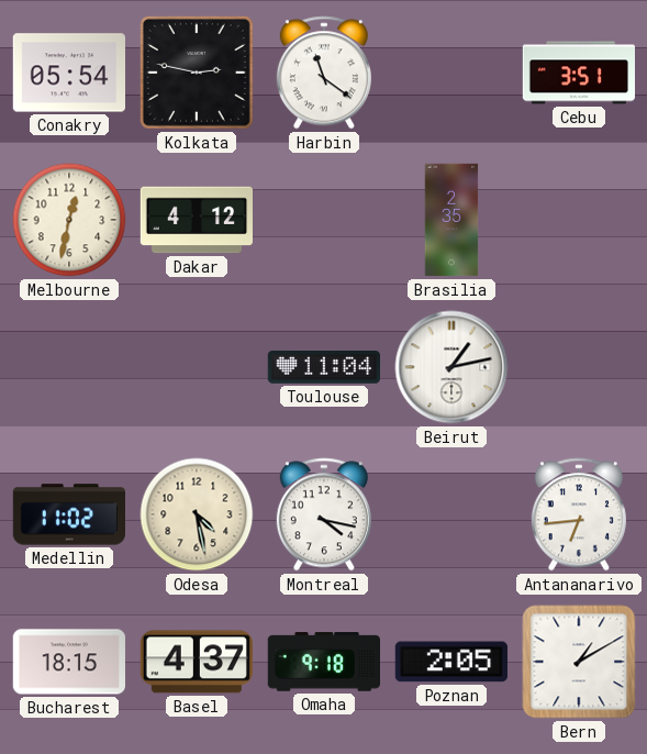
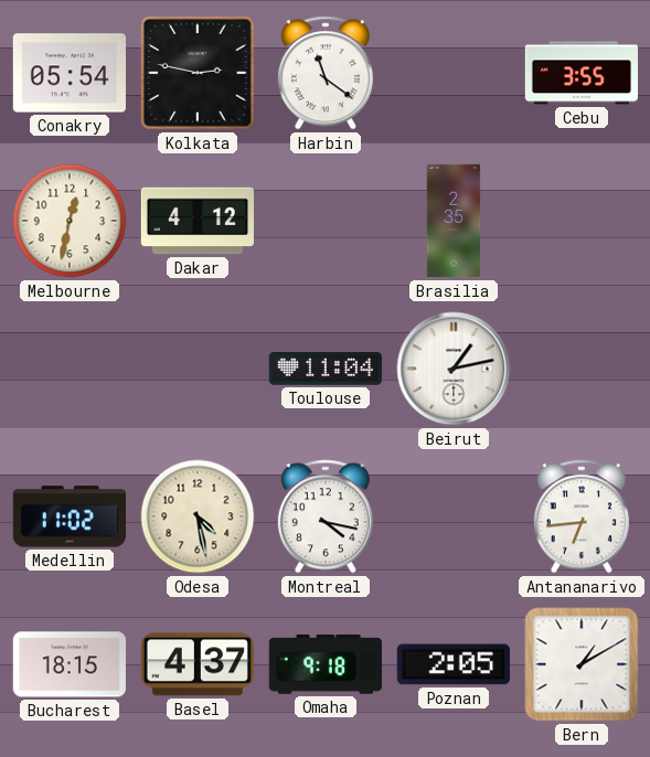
Cebu: 3:51 -> 3:55
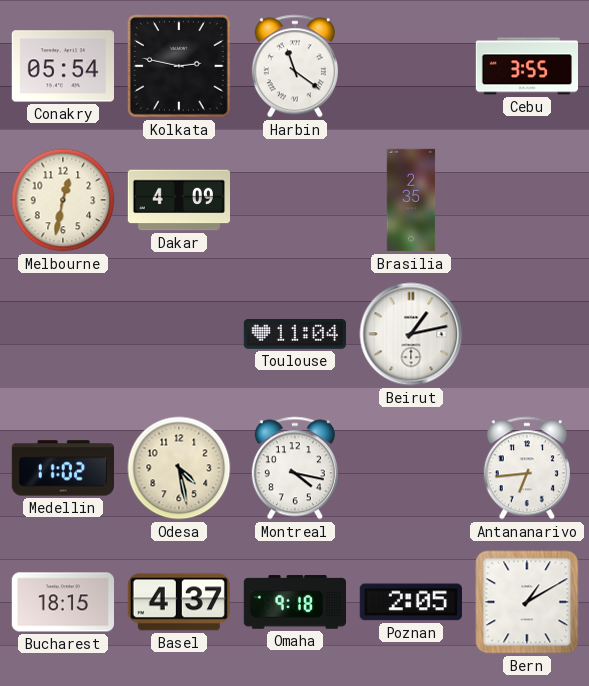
Dakar: 4:12 -> 4:09
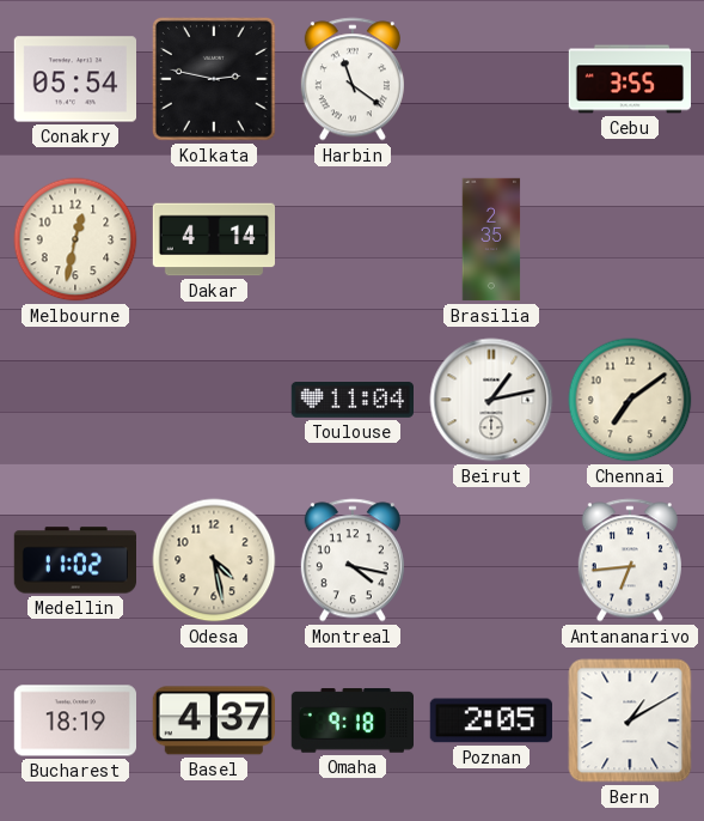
Dakar: 4:09 -> 4:14
Chennai: none -> 7:09
Bucharest: 18:15 -> 18:19
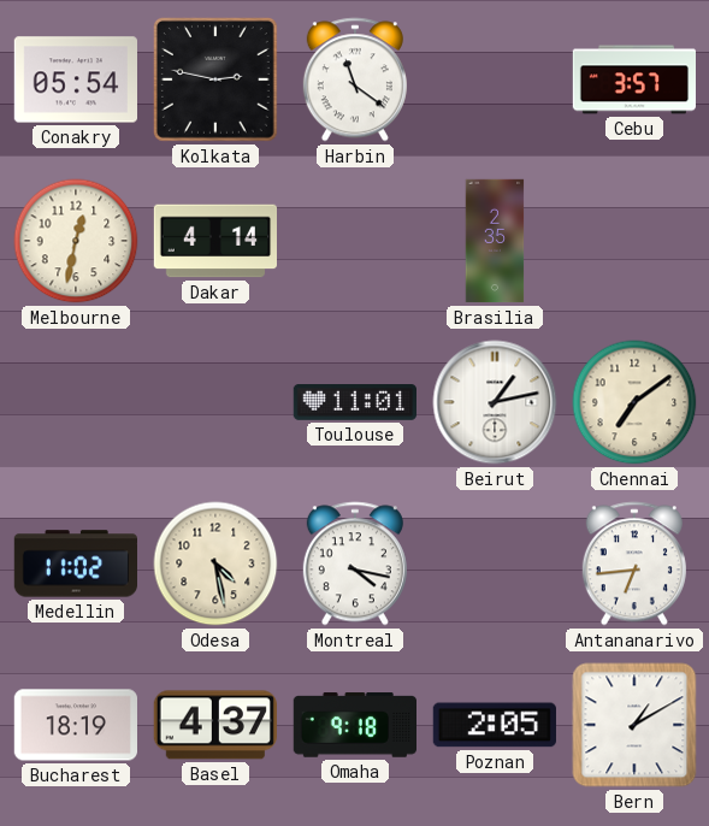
Cebu: 3:55 -> 3:57
Toulouse: 11:04 -> 11:01
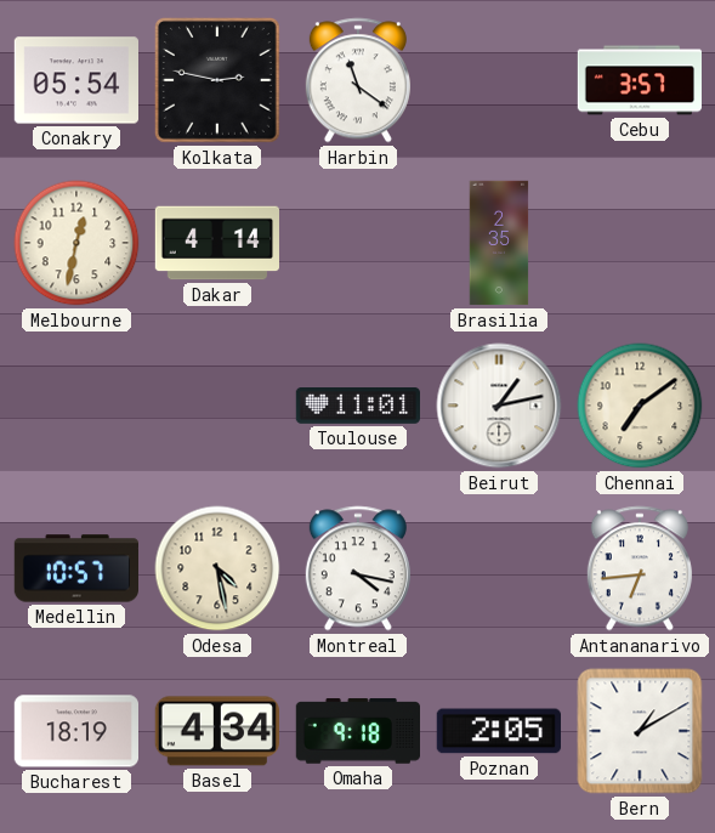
Medellin: 11:02 -> 10:57
Basel: 4:37 -> 4:34
